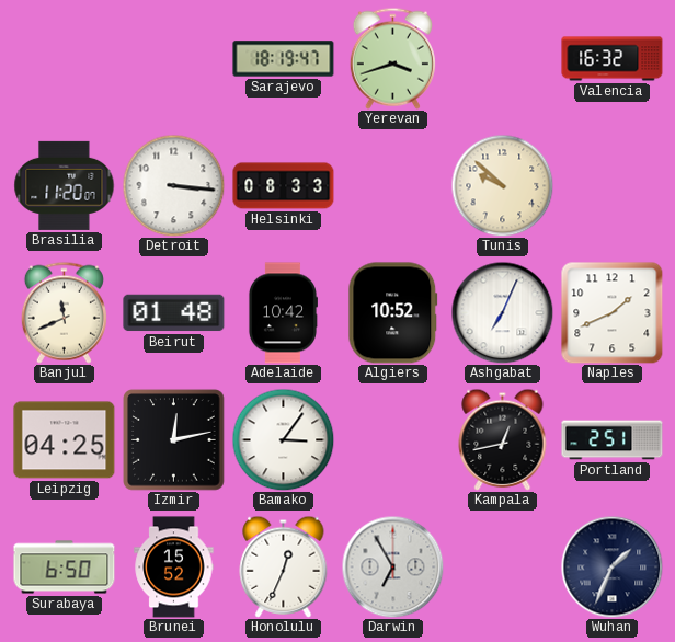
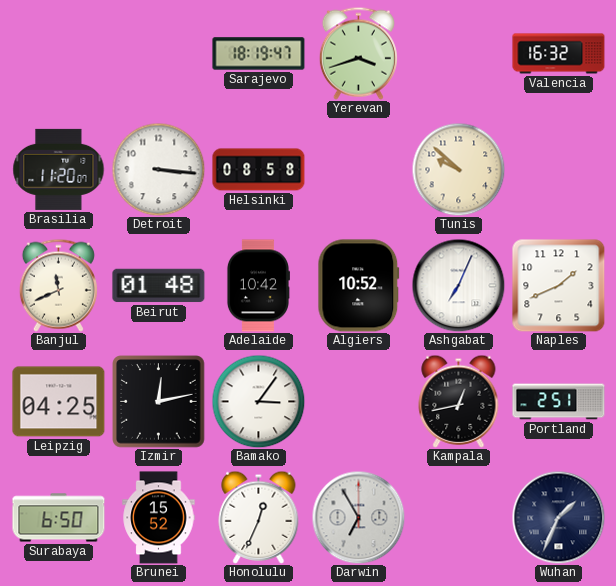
Helsinki: 08:33 -> 08:58
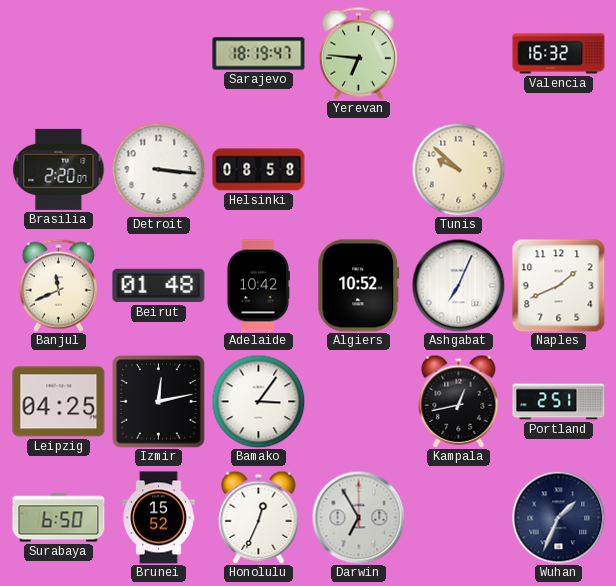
Yerevan: 3:42 -> 6:46
Brasilia: 11:20 -> 2:20
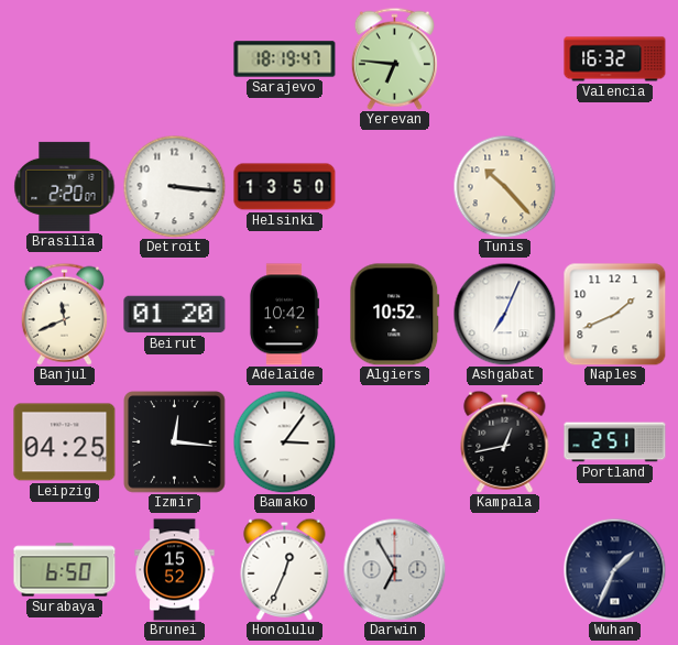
Helsinki: 08:58 -> 13:50
Tunis: 9:52 -> 10:23
Beirut: 01:48 -> 01:20
Izmir: 12:13 -> 12:16
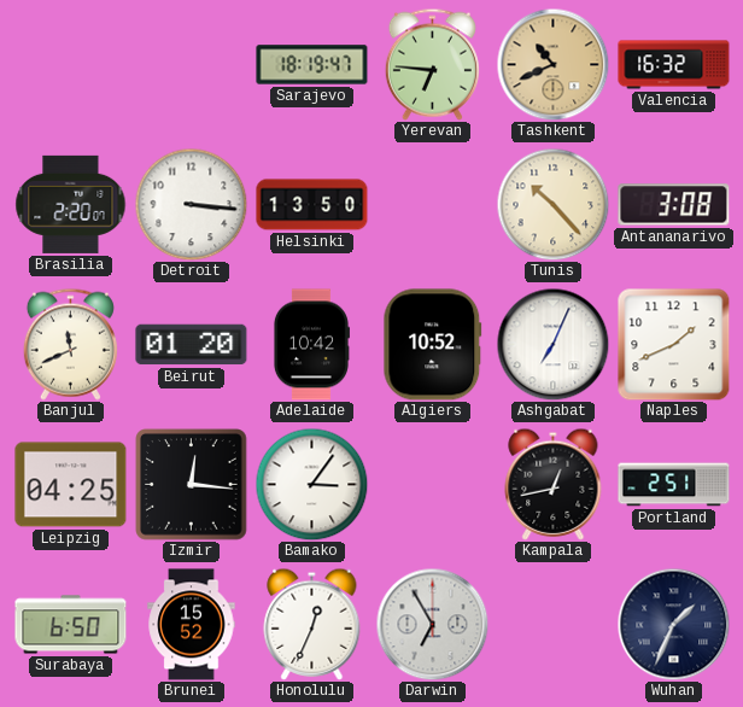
Tashkent: none -> 10:41
Antananarivo: none -> 3:08
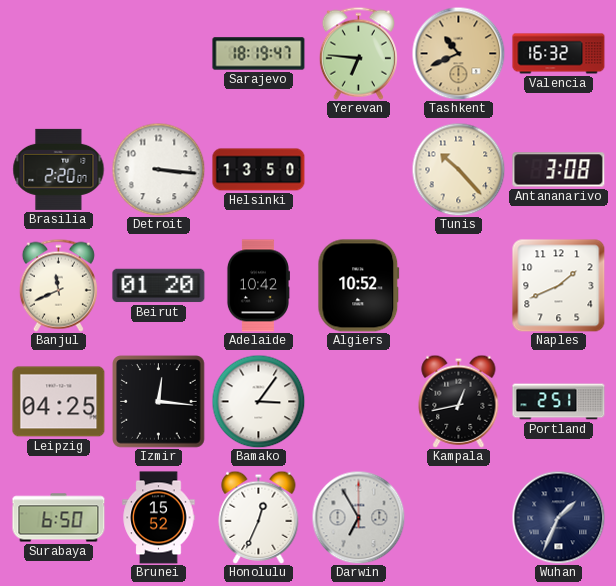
Ashgabat: 7:04 -> none
